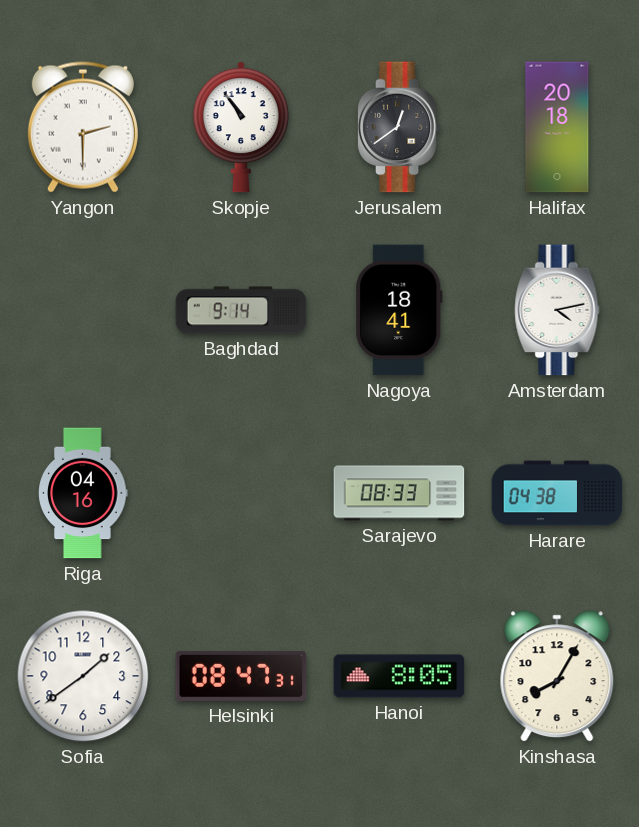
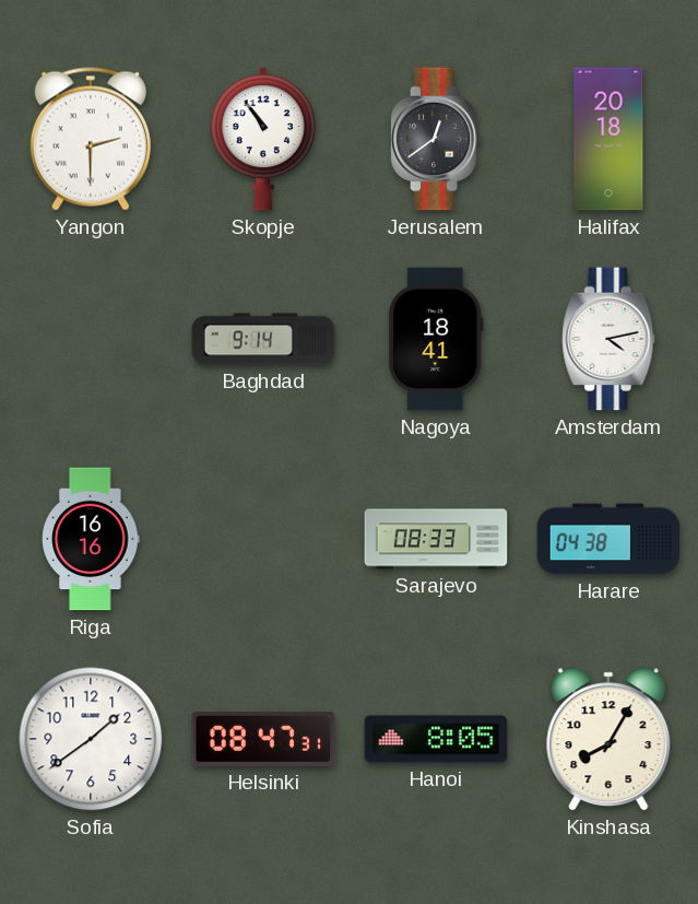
Riga: 04:16 -> 16:16
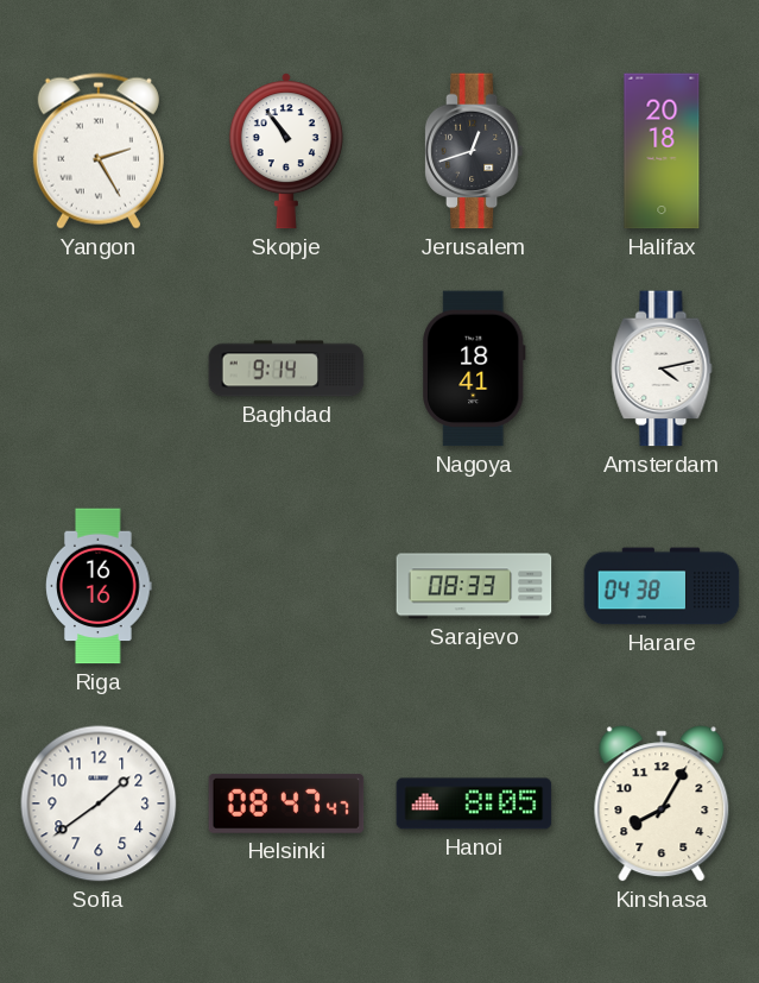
Yangon: 2:30 -> 2:25
Jerusalem: 12:39 -> 12:42
Helsinki: 08:47:31 -> 08:47:47
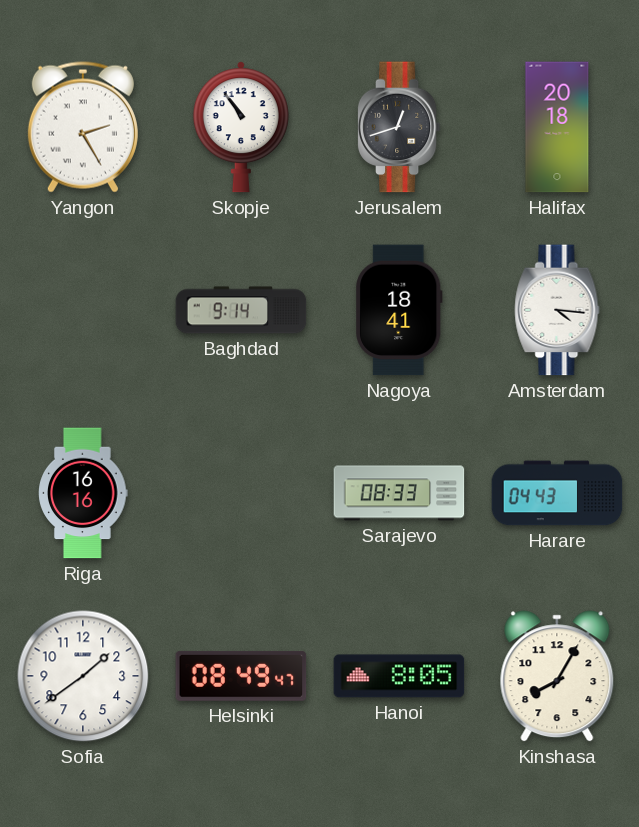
Amsterdam: 4:13 -> 4:16
Harare: 04:38 -> 04:43
Helsinki: 08:47 -> 08:49
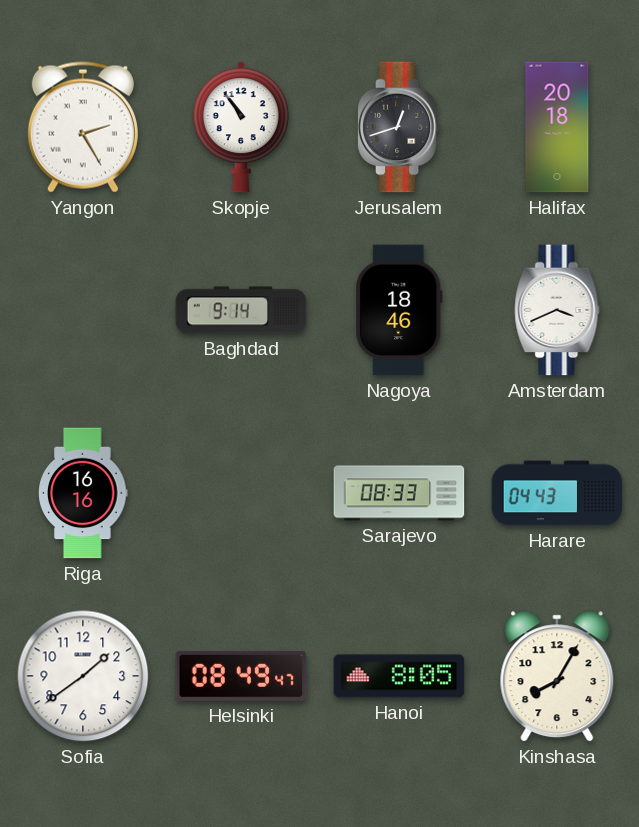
Nagoya: 18:41 -> 18:46
Amsterdam: 4:16 -> 3:41
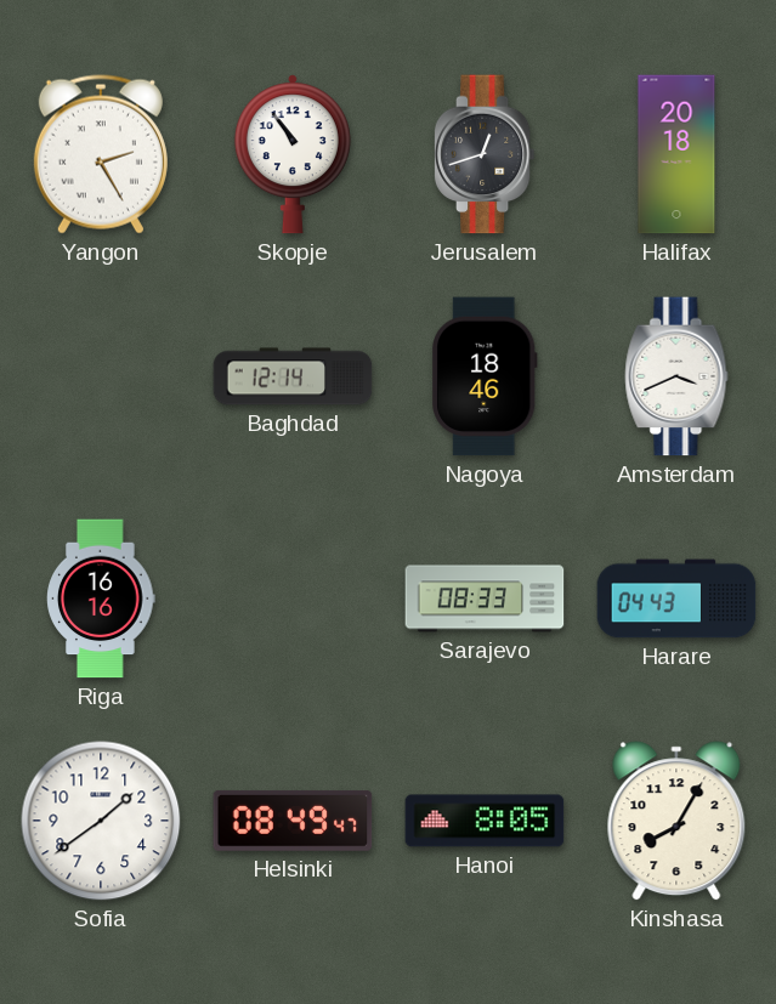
Baghdad: 9:14 -> 12:14
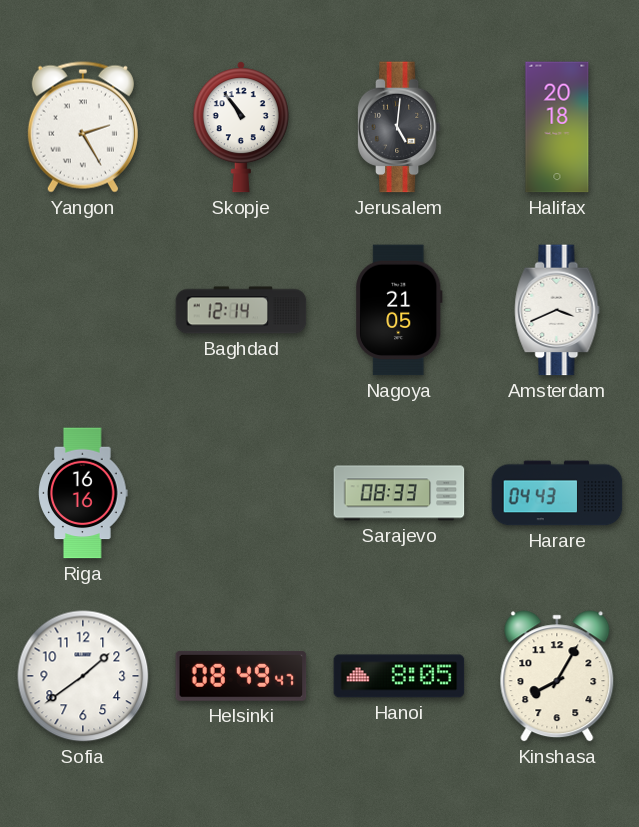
Jerusalem: 12:42 -> 5:01
Nagoya: 18:46 -> 21:05
